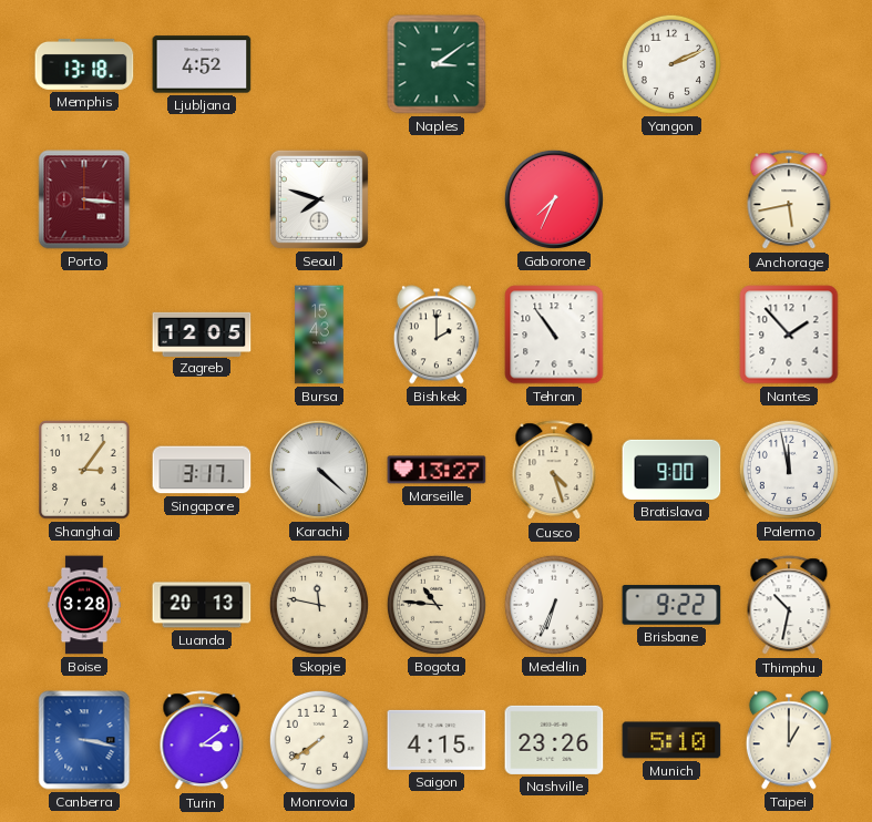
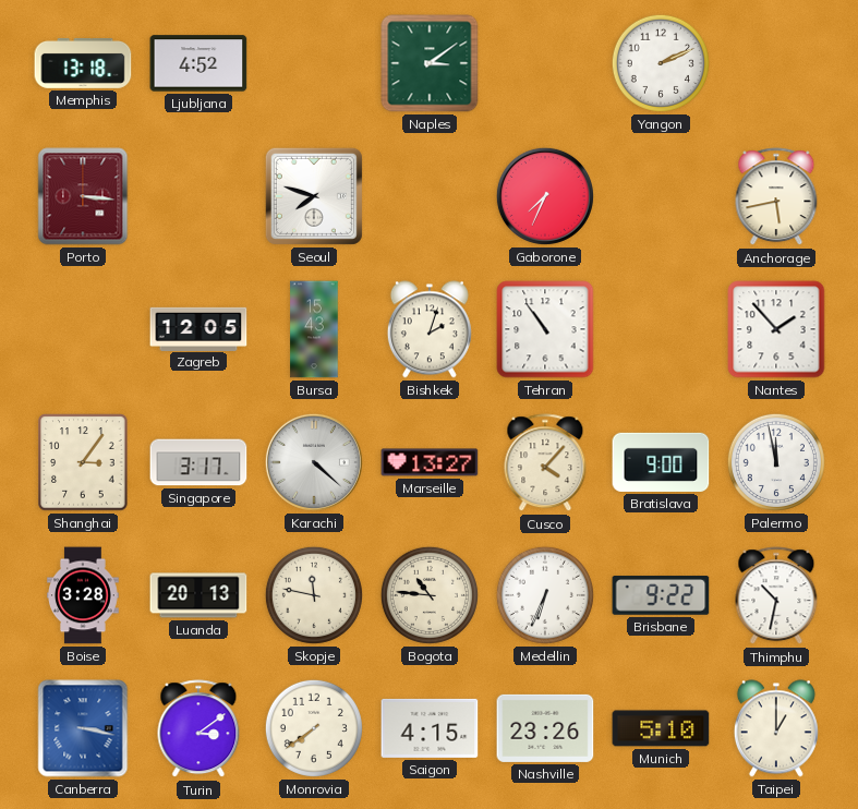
Bishkek: 2:00 -> 2:03
Cusco: 4:27 -> 4:07
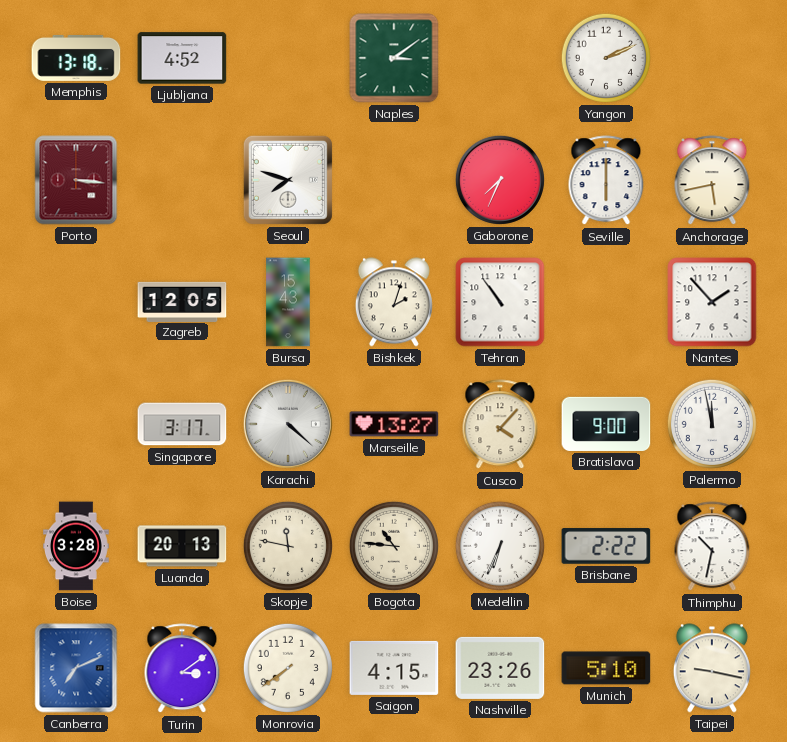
Seville: none -> 6:00
Shanghai: 3:06 -> none
Brisbane: 9:22 -> 2:22
Canberra: 3:17 -> 7:11
Taipei: 1:00 -> 9:17
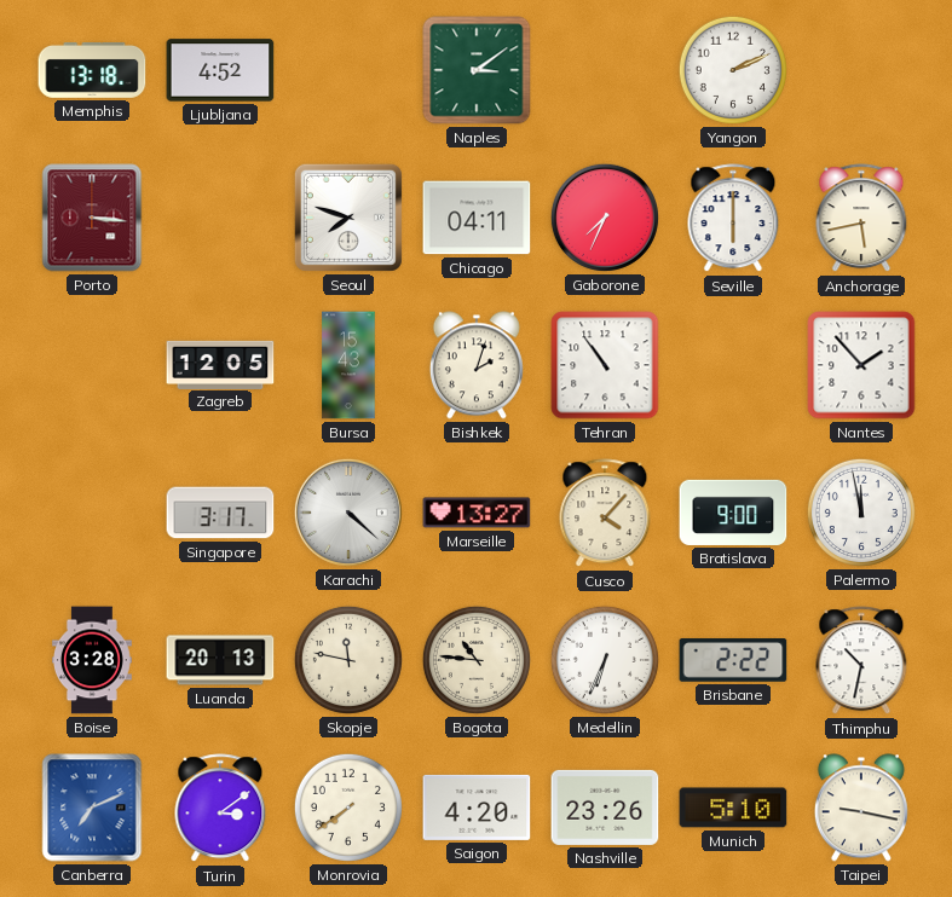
Chicago: none -> 04:11
Saigon: 4:15 -> 4:20
